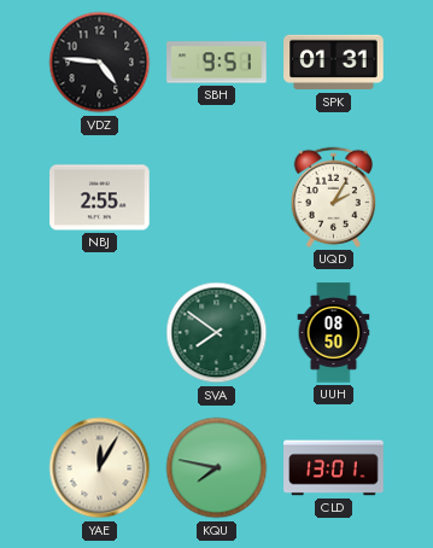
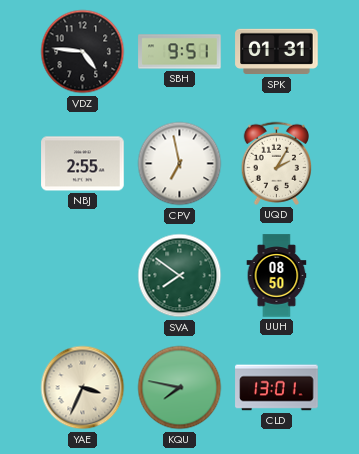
CPV: none -> 6:58
YAE: 12:05 -> 3:34
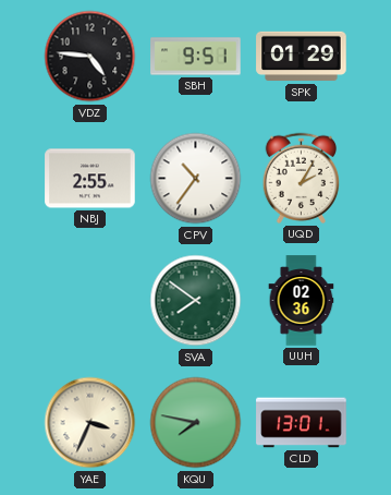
SPK: 01:31 -> 01:29
CPV: 6:58 -> 10:36
UUH: 08:50 -> 02:36
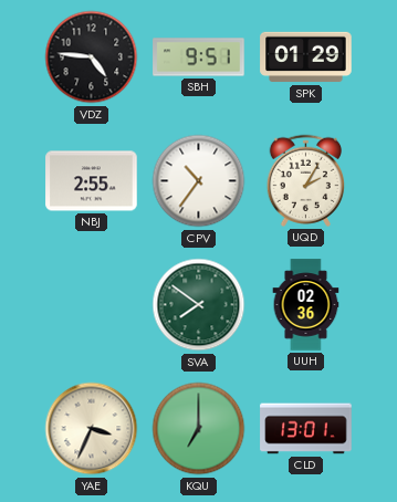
KQU: 7:47 -> 7:00
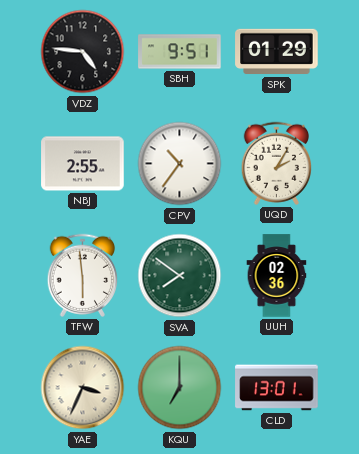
TFW: none -> 5:59
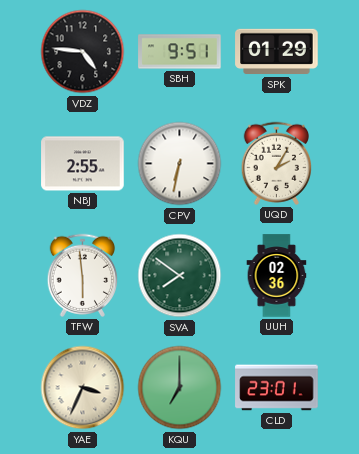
CPV: 10:36 -> 6:32
CLD: 13:01 -> 23:01
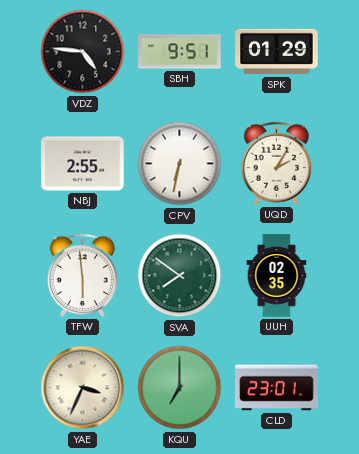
UUH: 02:36 -> 02:35
